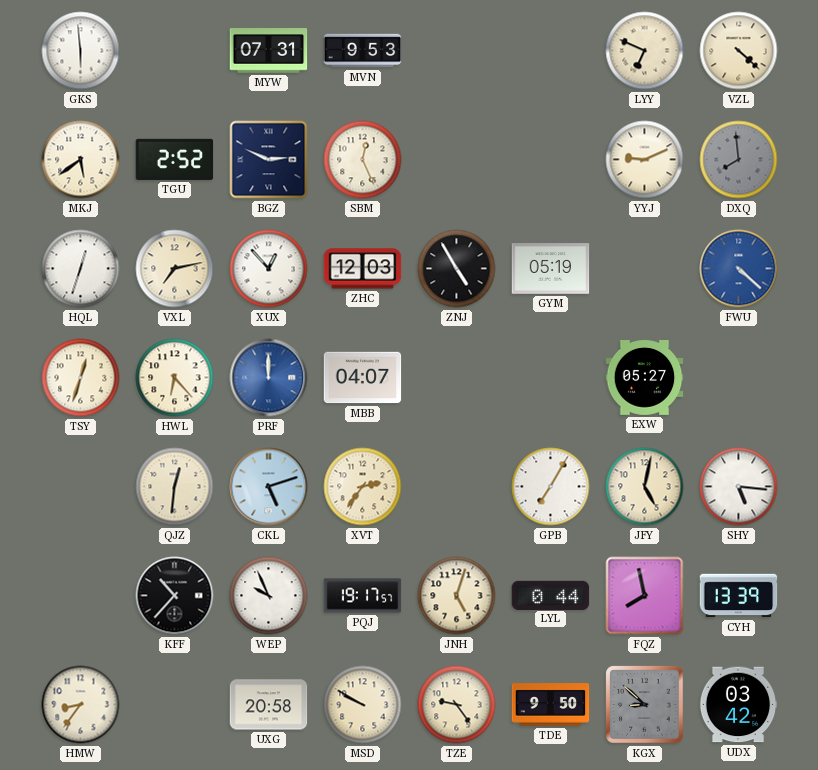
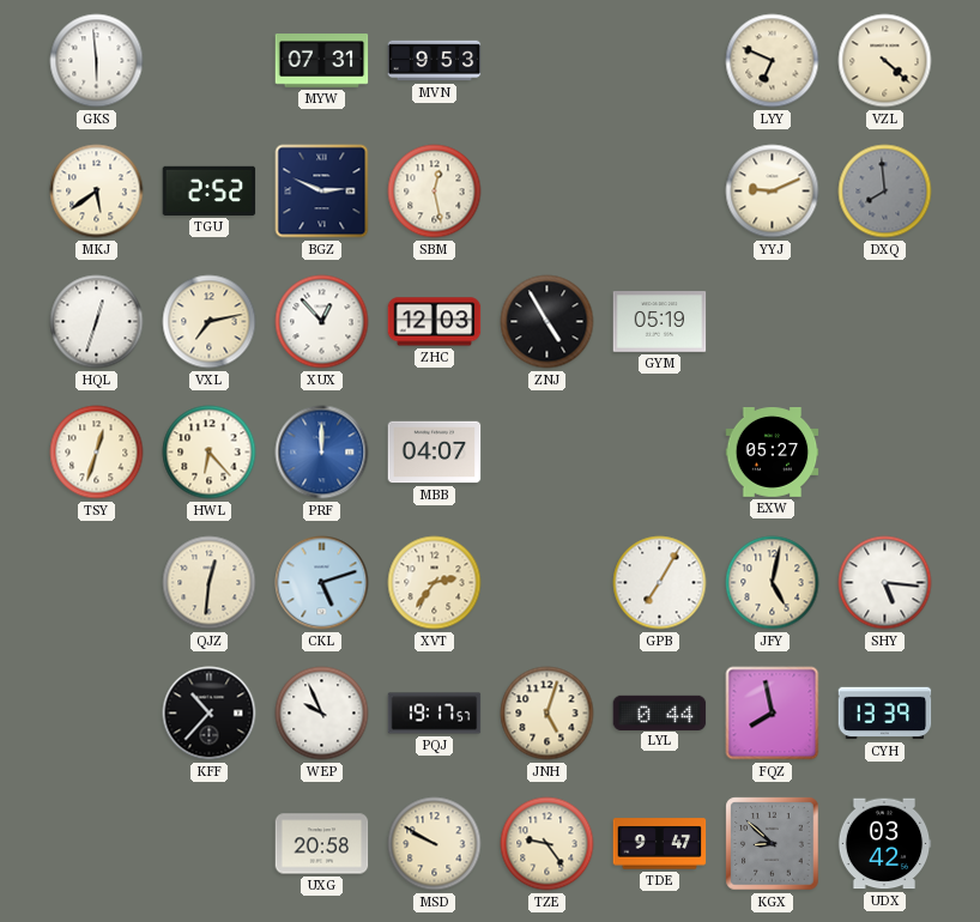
SBM: 12:26 -> 12:28
FWU: 4:22 -> none
HMW: 8:36 -> none
TDE: 9:50 -> 9:47
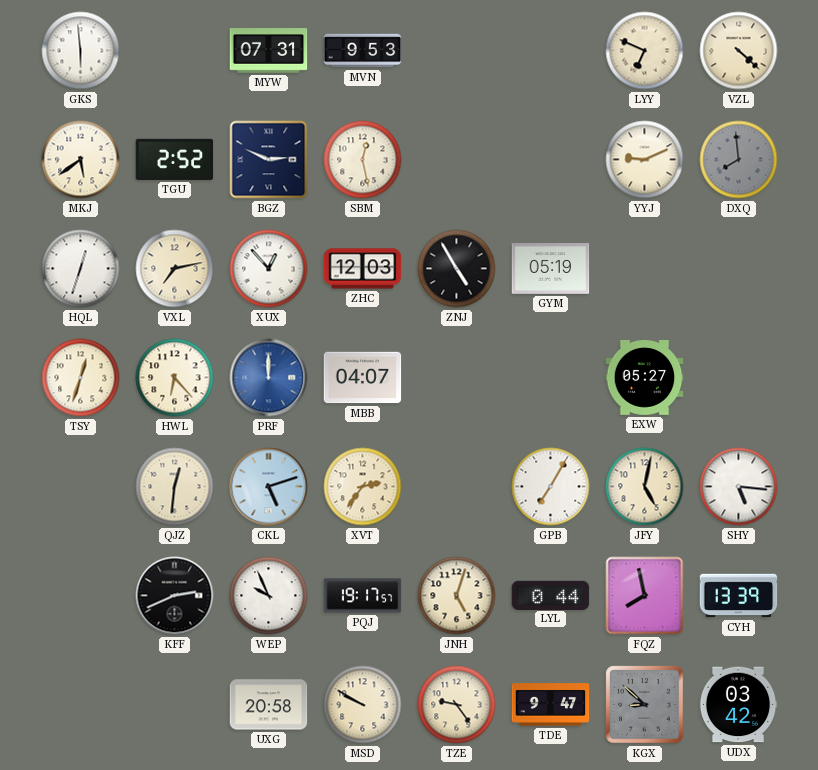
KFF: 10:37 -> 2:41
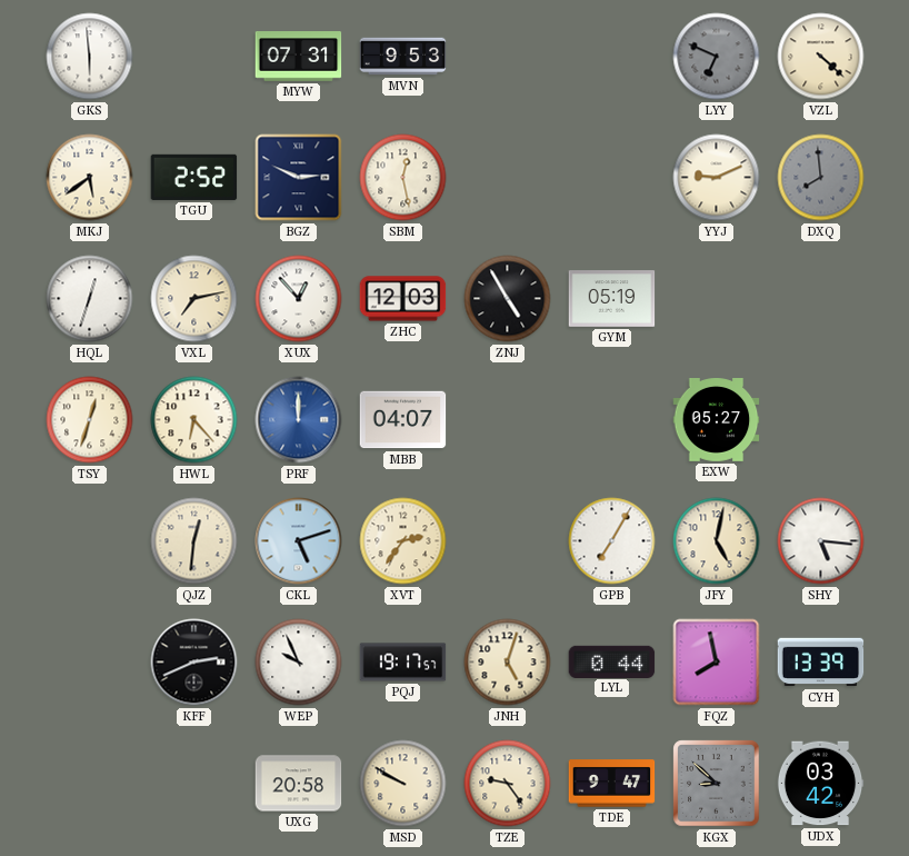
LYY dial: cream -> grey
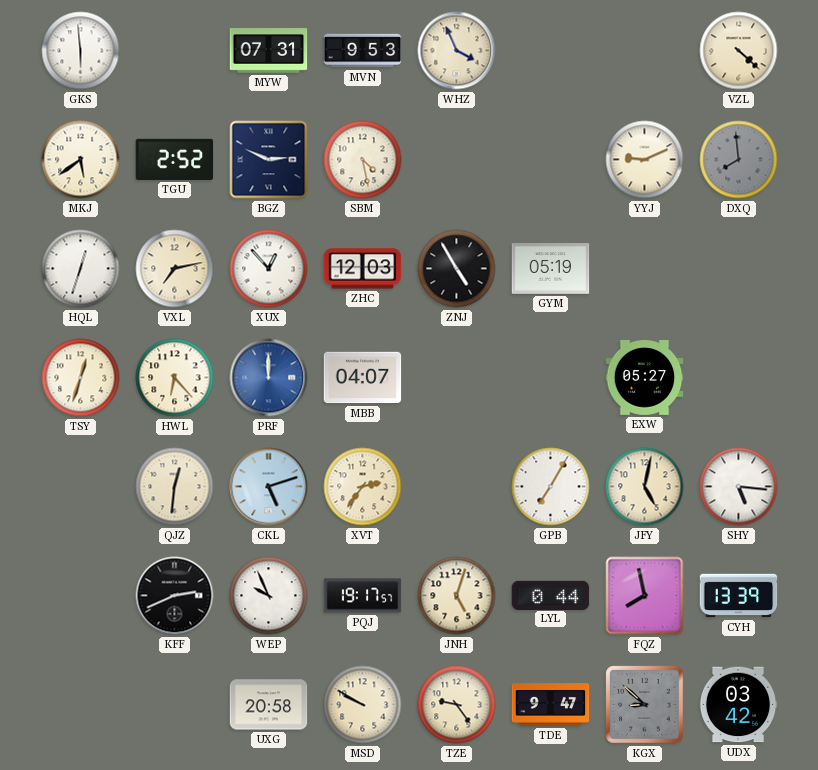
WHZ: none -> 3:56
LYY: 6:49 -> none
SBM: 12:28 -> 4:28
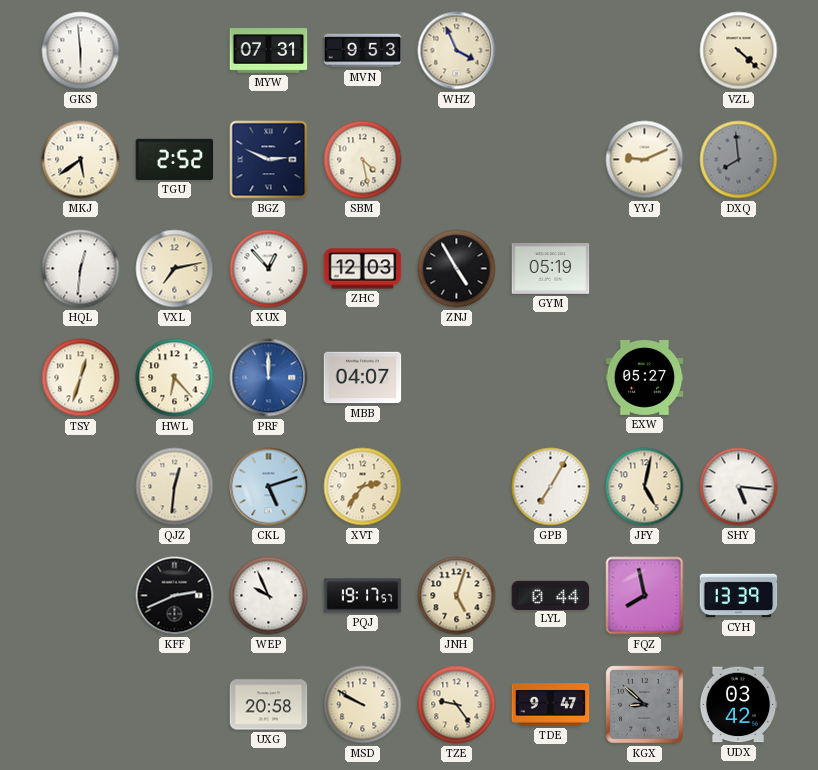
HQL: 12:33 -> 12:31
